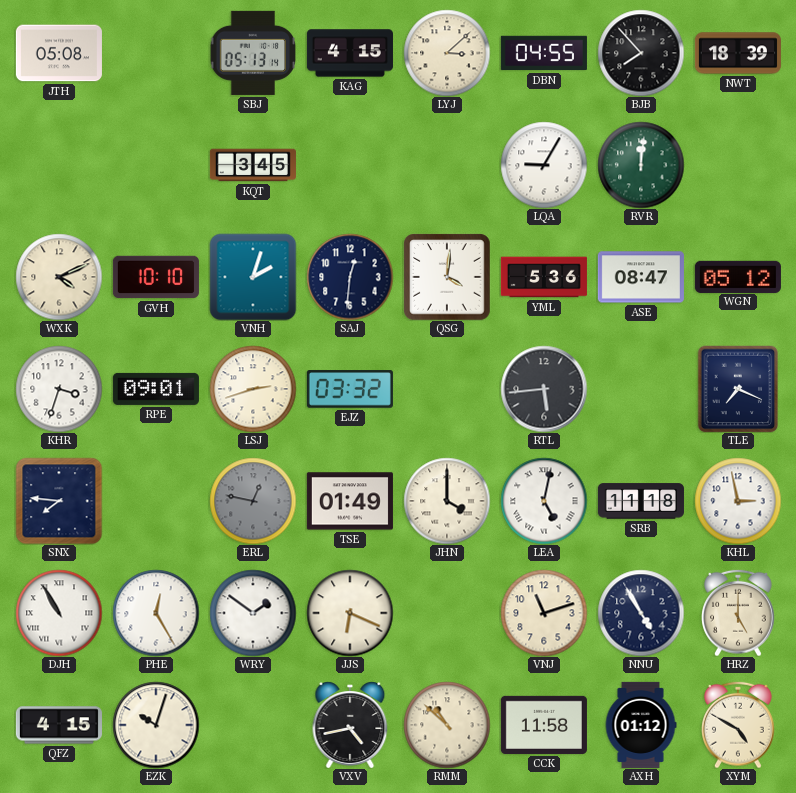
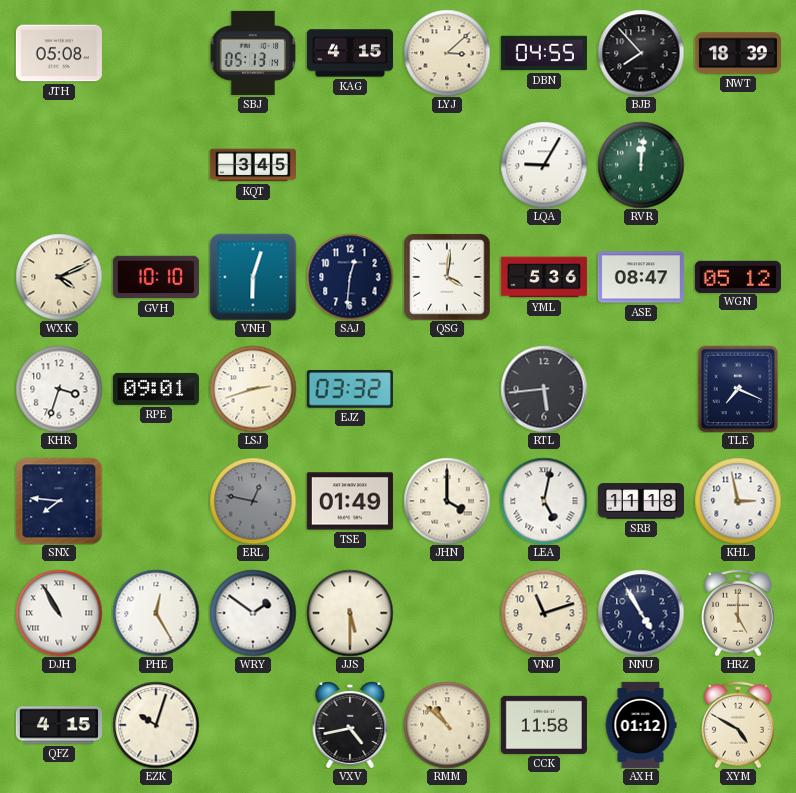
VNH: 2:03 -> 6:03
JJS: 6:19 -> 5:30
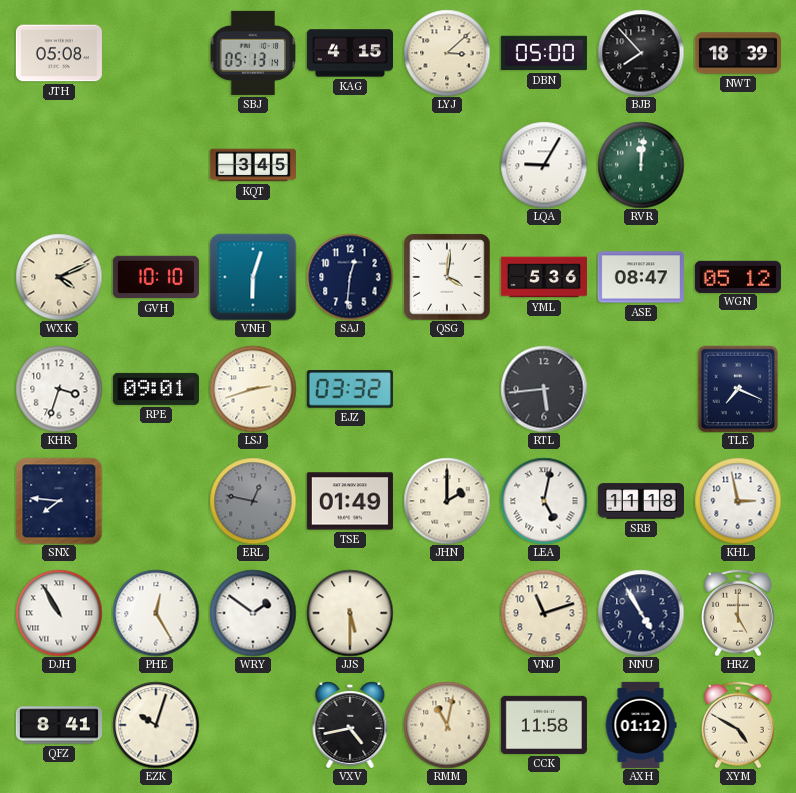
DBN: 04:55 -> 05:00
JHN: 4:00 -> 2:00
QFZ: 4:15 -> 8:41
RMM: 10:52 -> 11:02
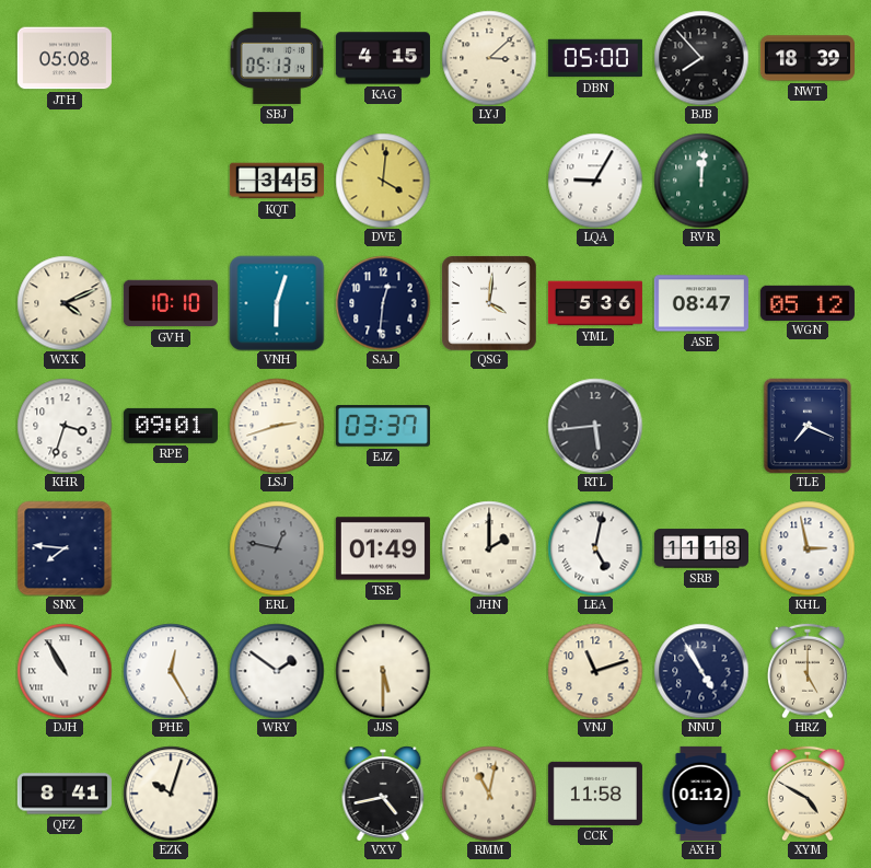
DVE: none -> 4:01
EJZ: 03:32 -> 03:37
